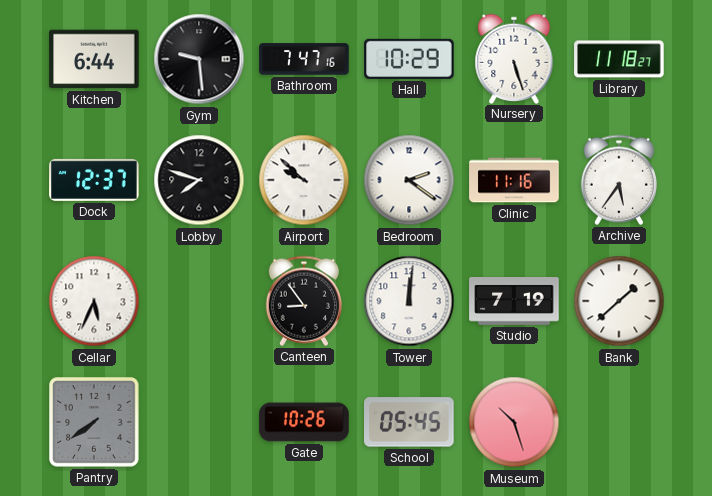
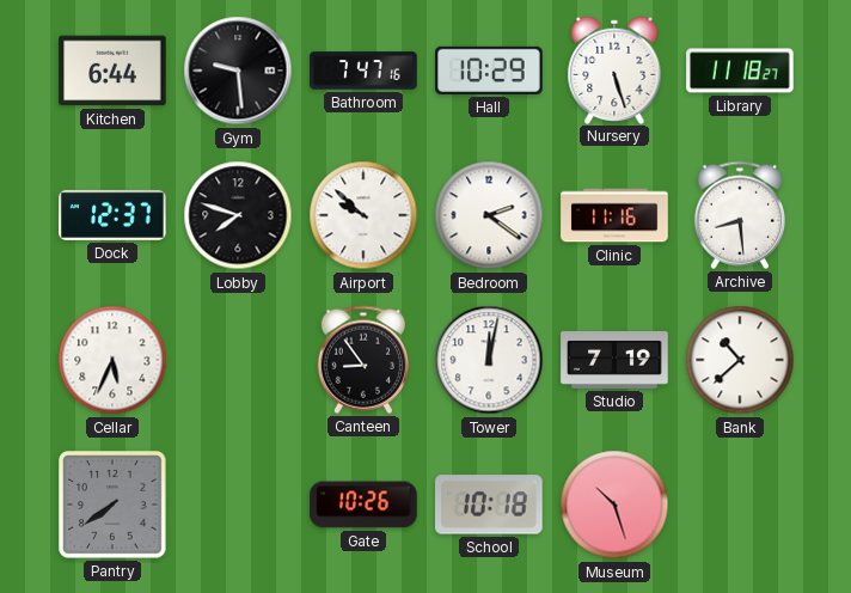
Archive: 5:36 -> 8:29
Tower: 12:01 -> 12:02
Bank: 1:38 -> 10:38
School: 05:45 -> 10:18
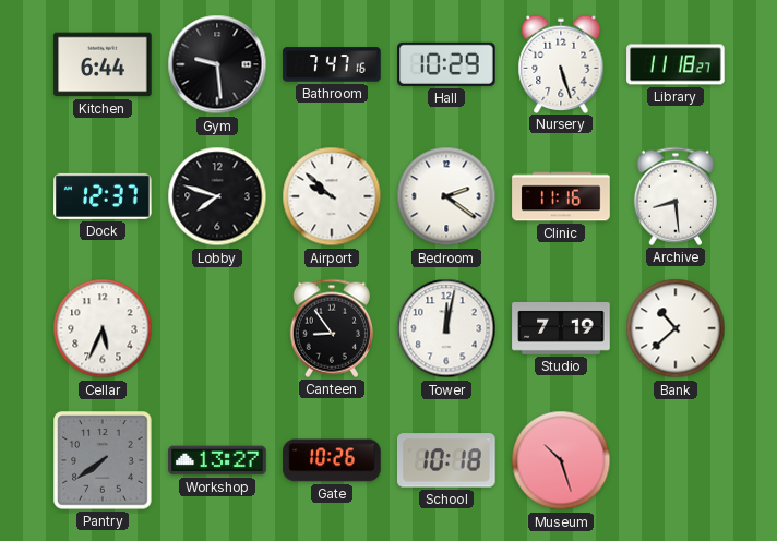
Workshop: none -> 13:27
